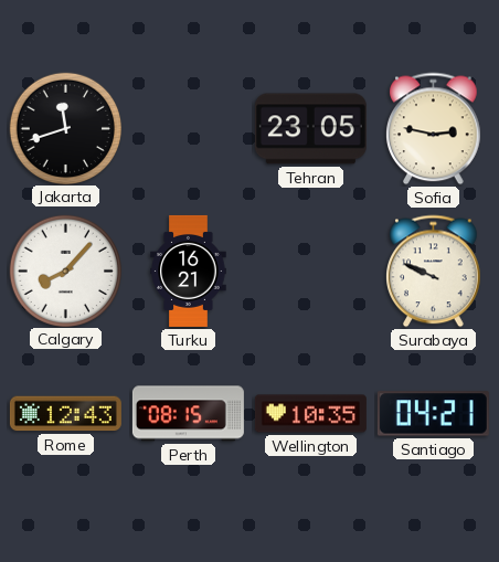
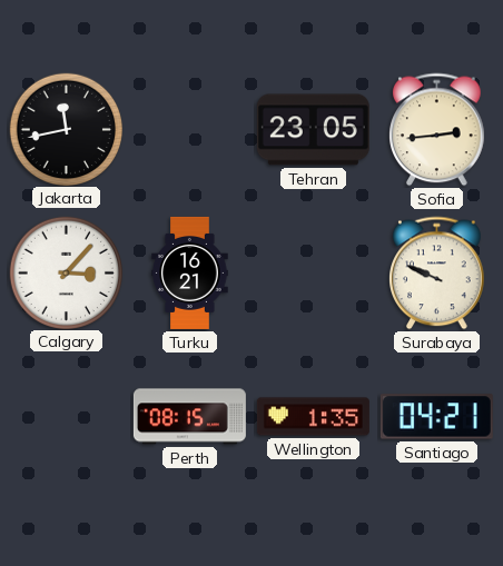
Jakarta: 11:42 -> 11:43
Sofia: 2:47 -> 2:44
Calgary: 8:07 -> 3:07
Rome: 12:43 -> none
Wellington: 10:35 -> 1:35
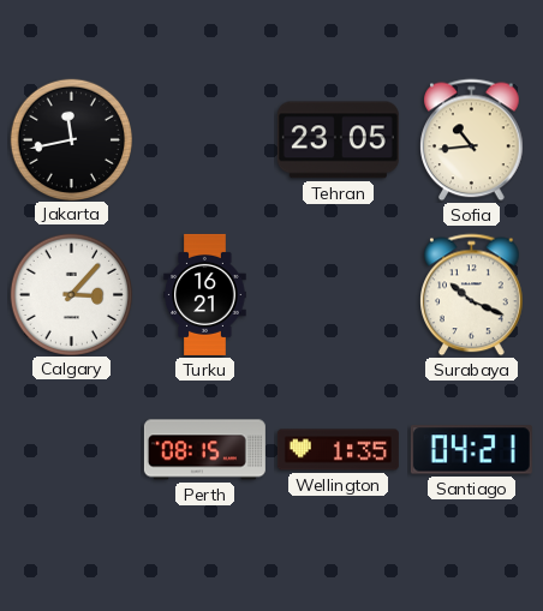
Sofia: 2:44 -> 10:44
Surabaya: 9:49 -> 10:19
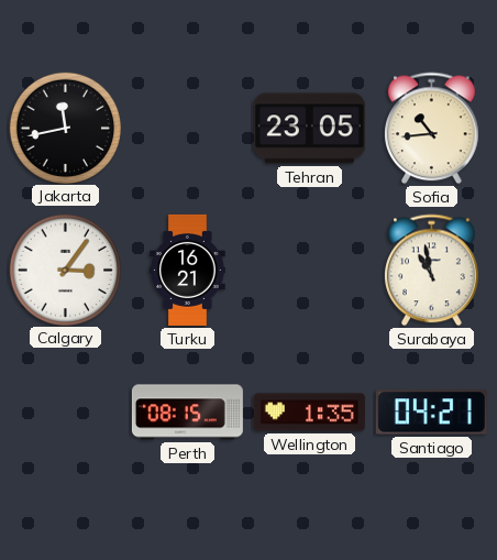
Calgary: 3:07 -> 3:06
Surabaya: 10:19 -> 10:58
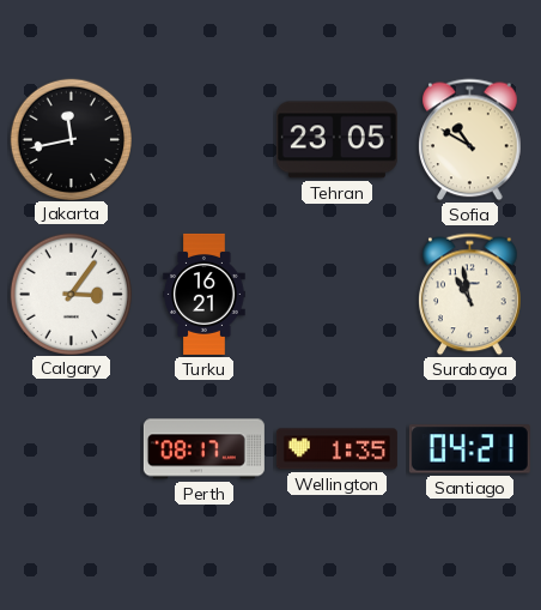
Sofia: 10:44 -> 10:50
Perth: 08:15 -> 08:17
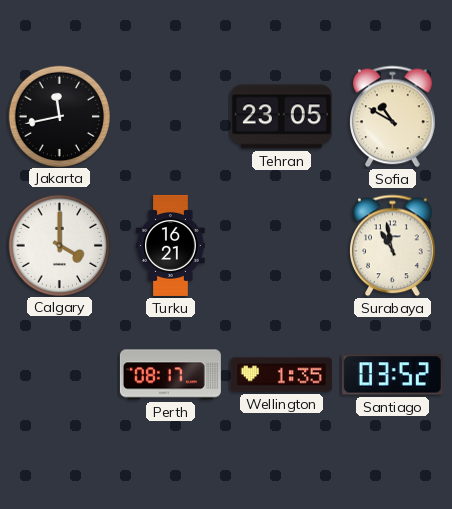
Calgary: 3:06 -> 4:00
Santiago: 04:21 -> 03:52
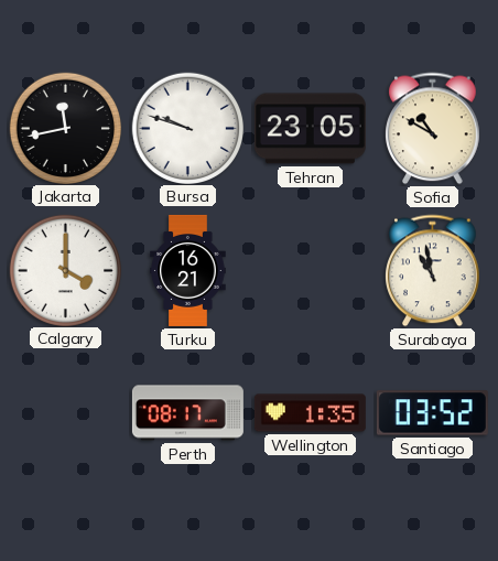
Bursa: none -> 9:48
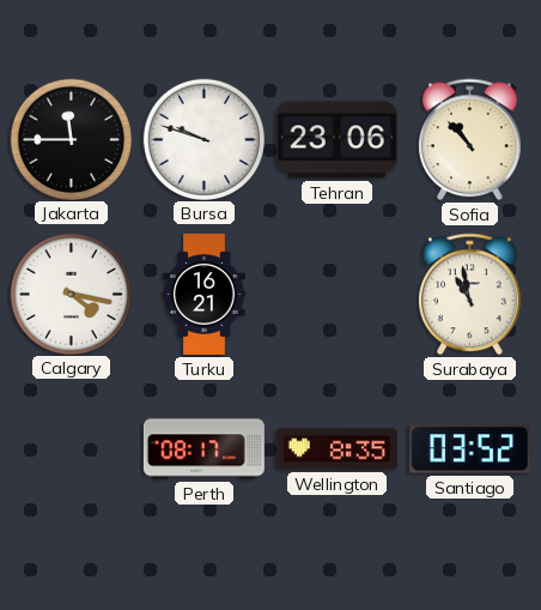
Jakarta: 11:43 -> 11:45
Tehran: 23:05 -> 23:06
Sofia: 10:50 -> 10:53
Calgary: 4:00 -> 4:17
Wellington: 1:35 -> 8:35
